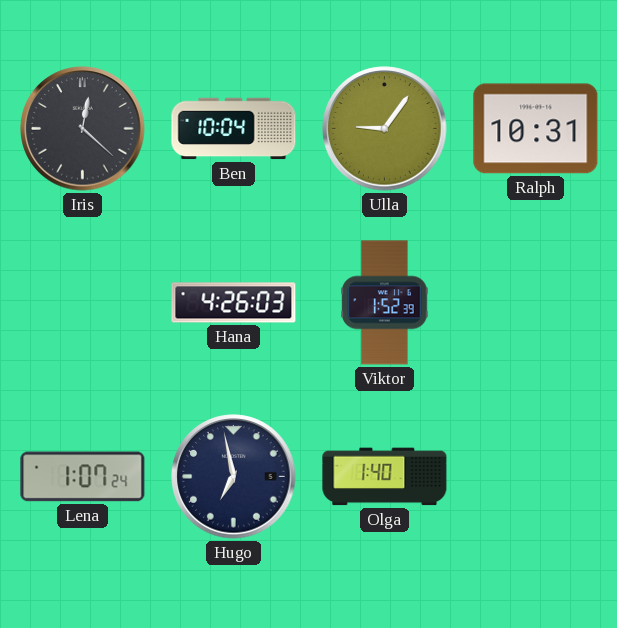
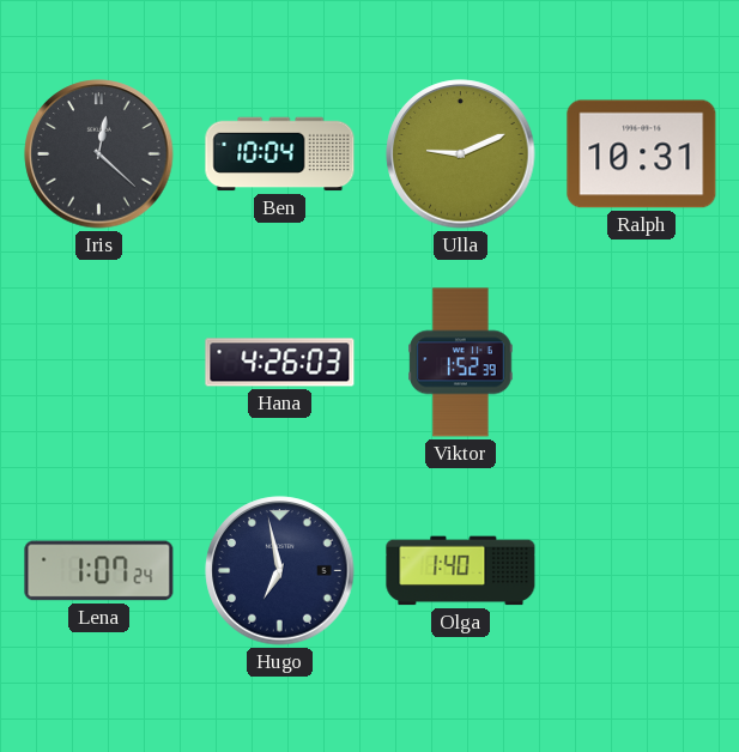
Ulla: 9:06 -> 9:11
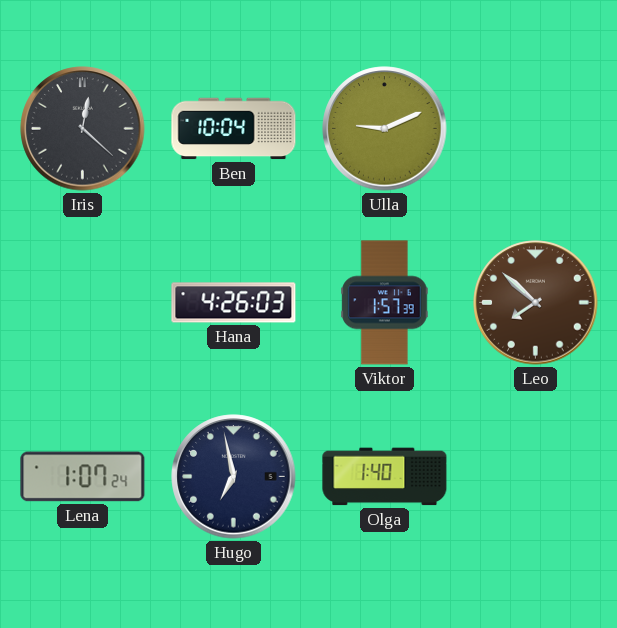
Ralph: 10:31 -> none
Viktor: 1:52 -> 1:57
Leo: none -> 7:52
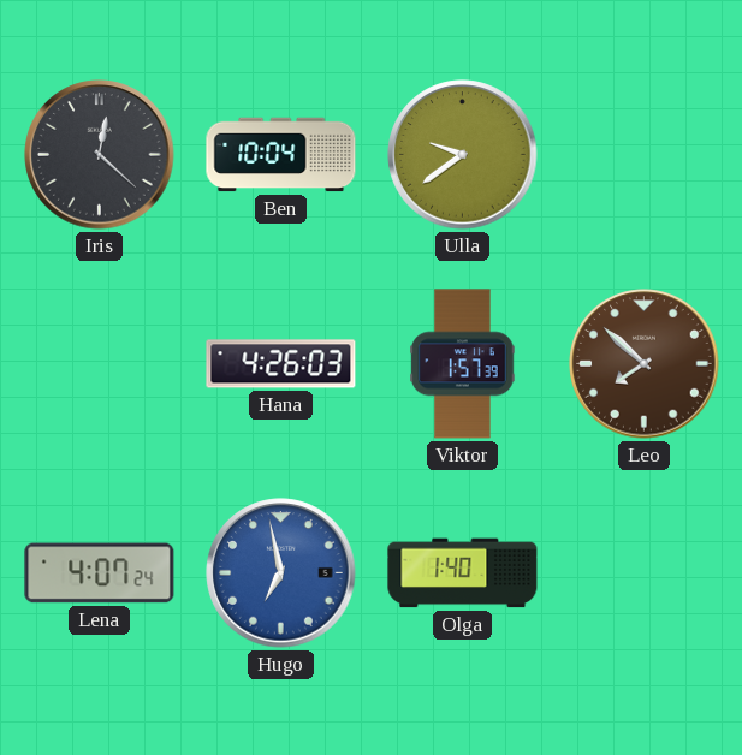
Ulla: 9:11 -> 9:39
Lena: 1:07 -> 4:07
Hugo dial: navy -> blue
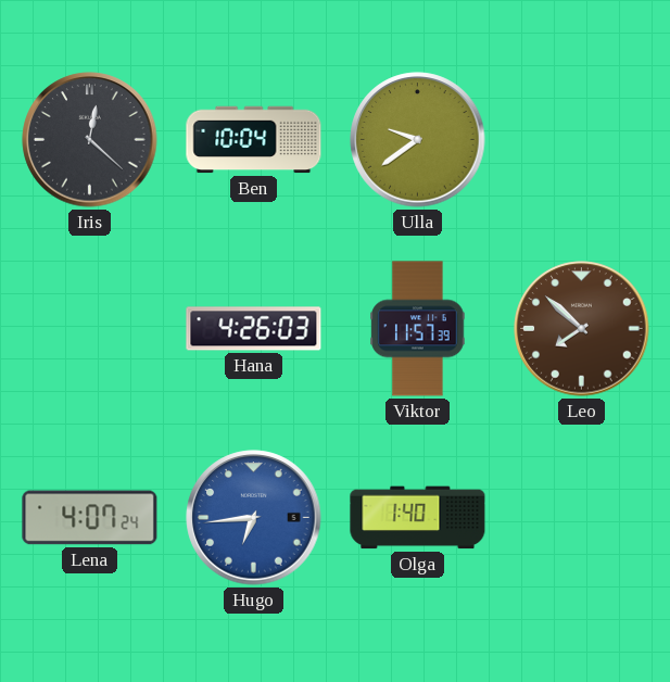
Viktor: 1:57 -> 11:57
Hugo: 6:58 -> 6:44
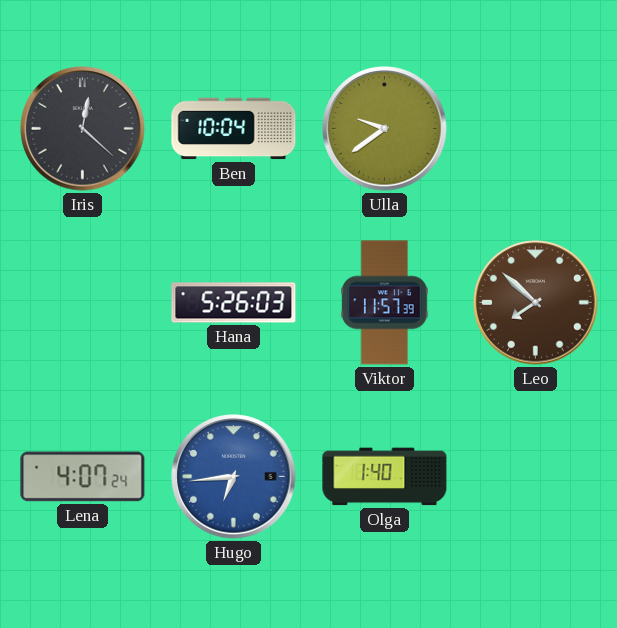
Hana: 4:26 -> 5:26
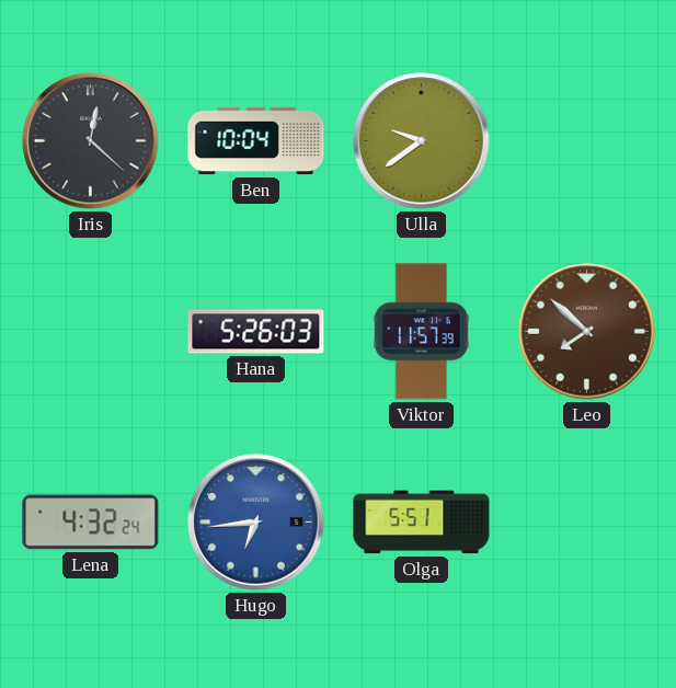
Lena: 4:07 -> 4:32
Olga: 1:40 -> 5:51
